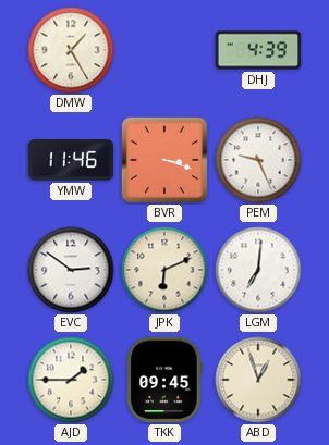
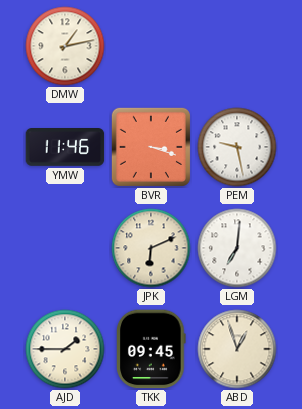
DMW: 1:25 -> 1:13
DHJ: 4:39 -> none
PEM: 9:26 -> 9:28
EVC: 2:51 -> none
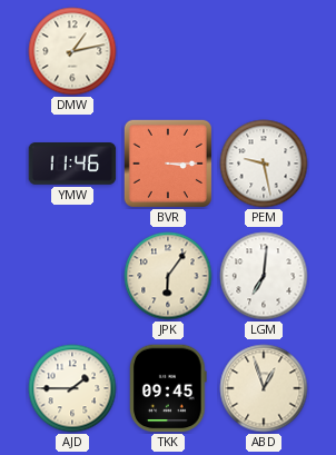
BVR: 3:18 -> 3:15
JPK: 6:11 -> 6:06
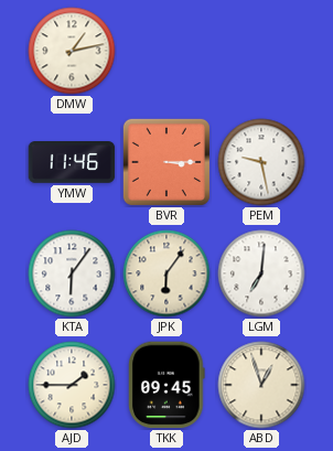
KTA: none -> 6:06
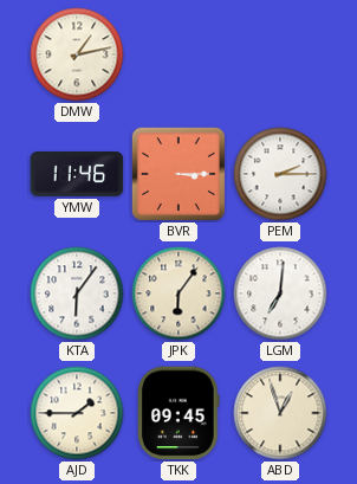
PEM: 9:28 -> 2:15
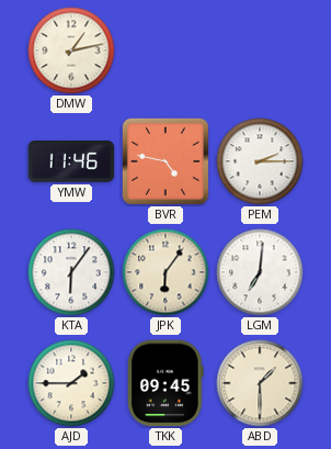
BVR: 3:15 -> 4:47
ABD: 12:57 -> 1:30
